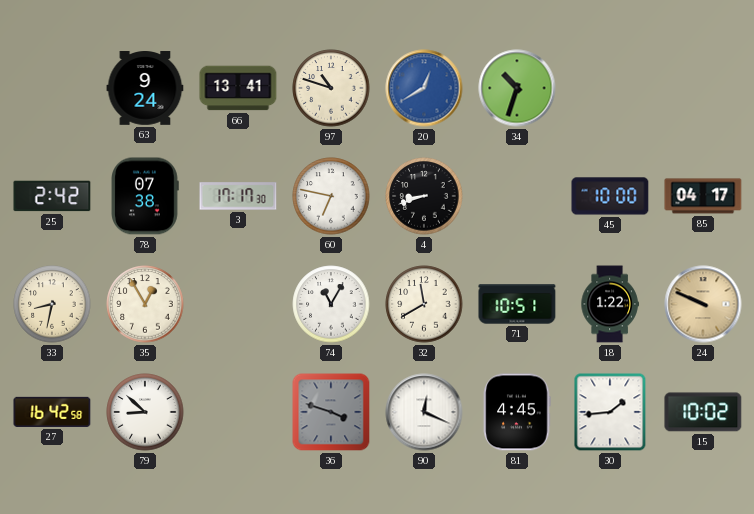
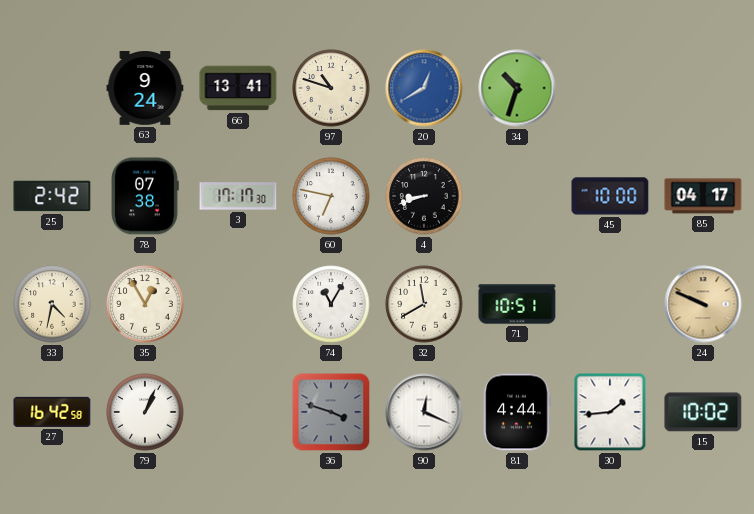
33: 8:32 -> 4:32
18: 1:22 -> none
79: 8:52 -> 1:04
81: 4:45 -> 4:44
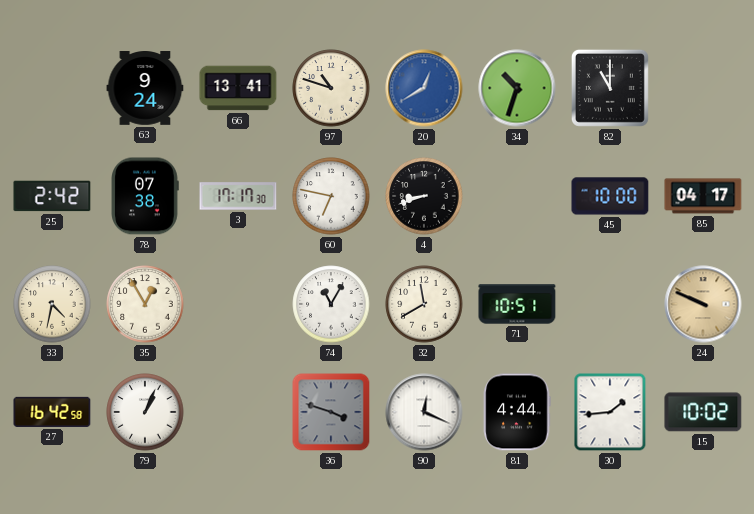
82: none -> 11:00
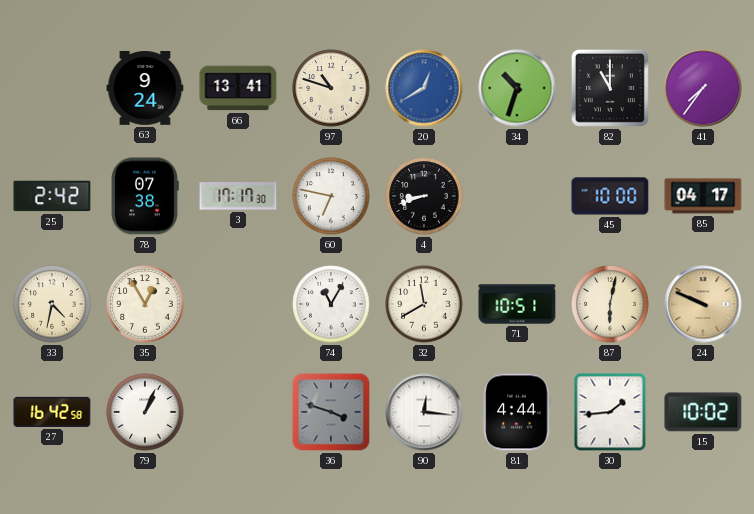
41: none -> 7:36
87: none -> 6:02
90: 12:19 -> 12:16
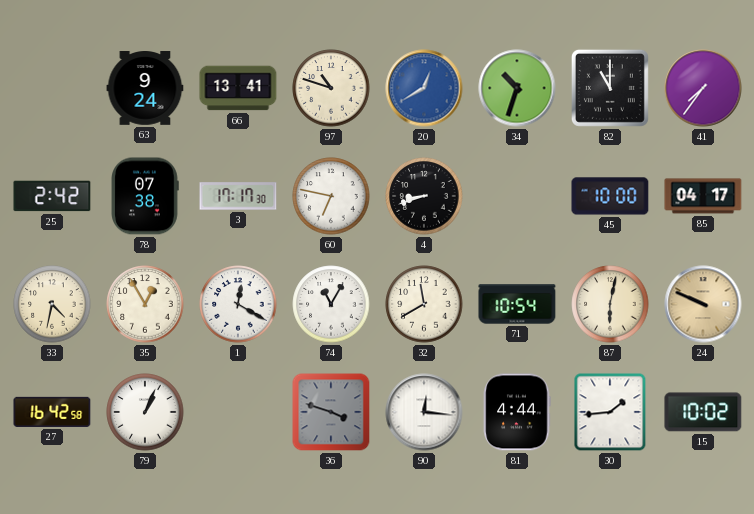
1: none -> 12:20
71: 10:51 -> 10:54
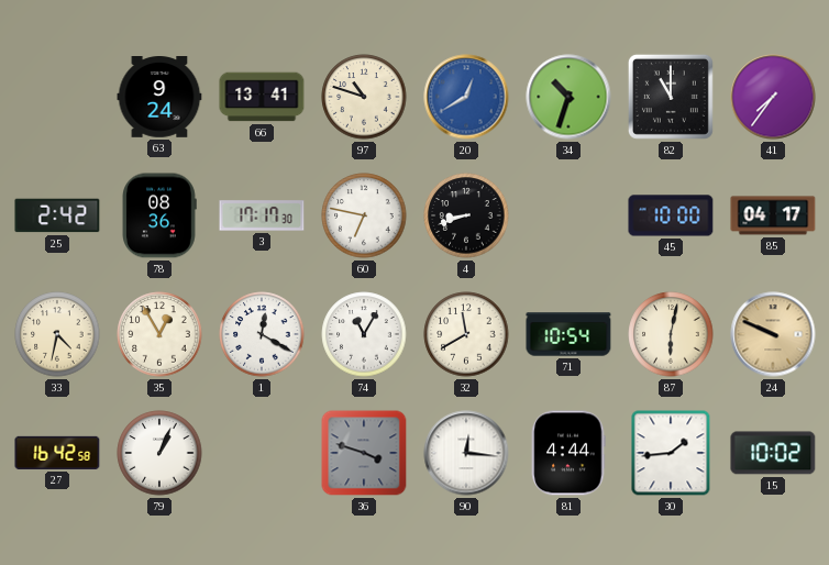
78: 07:38 -> 08:36
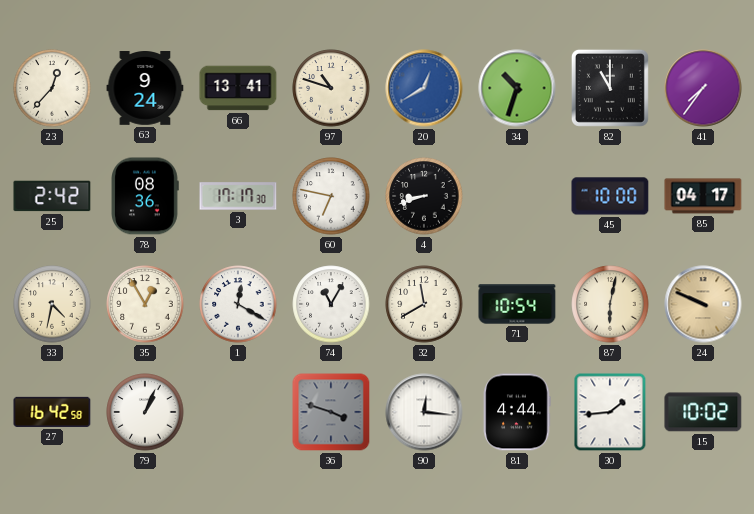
23: none -> 12:37
